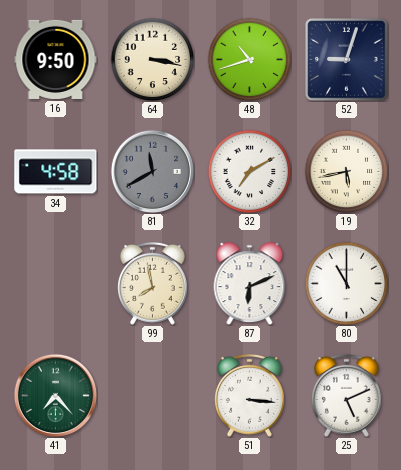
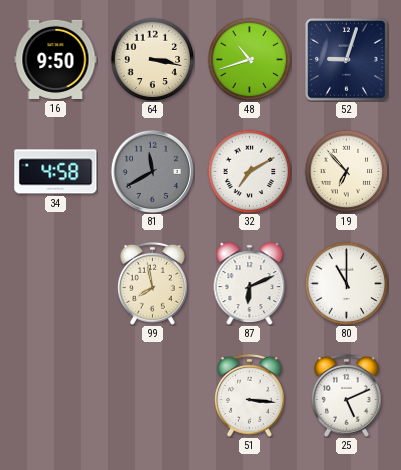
19: 5:43 -> 6:53
41: 7:23 -> none
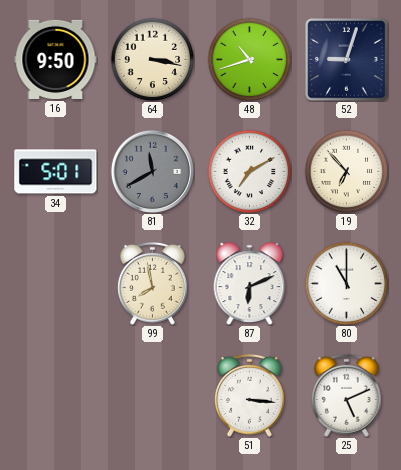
34: 4:58 -> 5:01
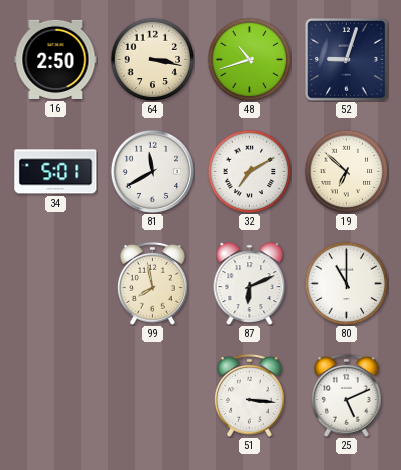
16: 9:50 -> 2:50
81 dial: grey -> white
19: 6:53 -> 6:52
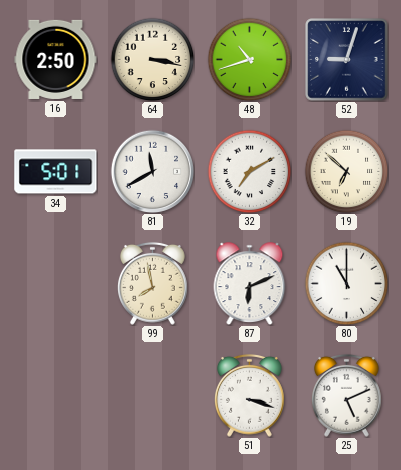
51: 3:16 -> 3:18
